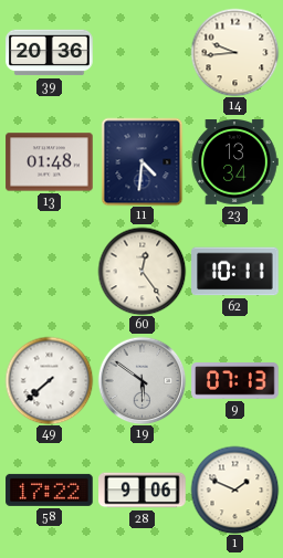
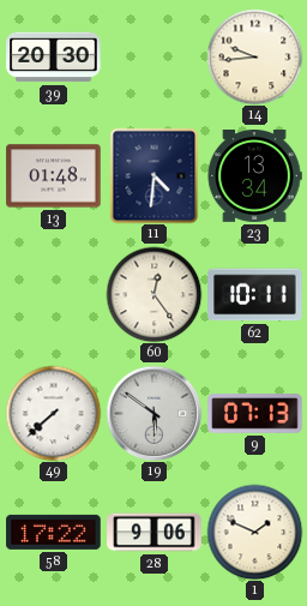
39: 20:36 -> 20:30
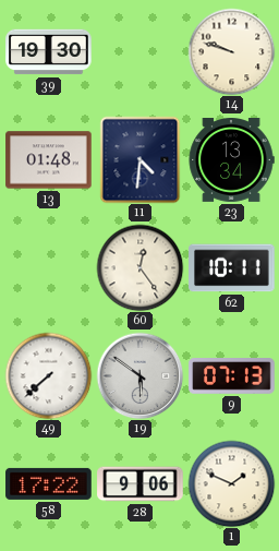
39: 20:30 -> 19:30
14: 9:44 -> 9:48
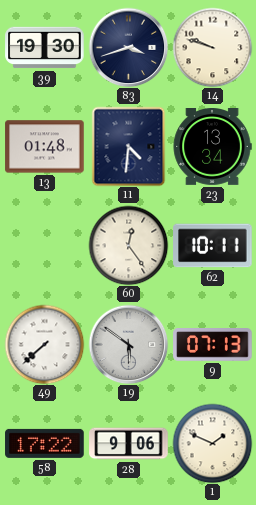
83: none -> 3:42
